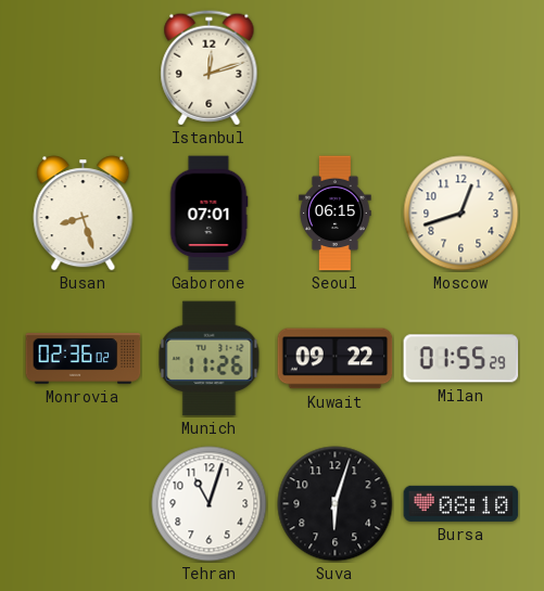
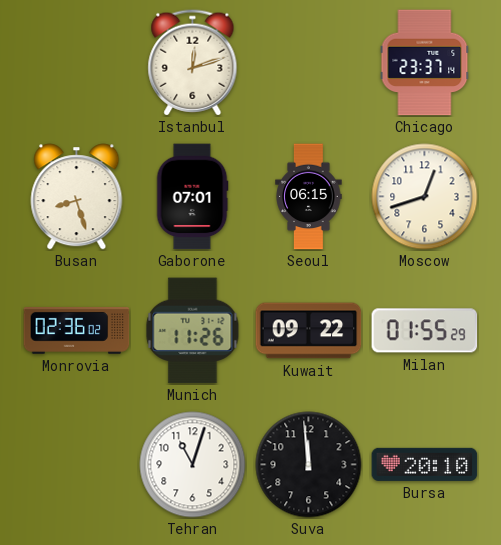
Chicago: none -> 23:37
Suva: 6:03 -> 11:59
Bursa: 08:10 -> 20:10
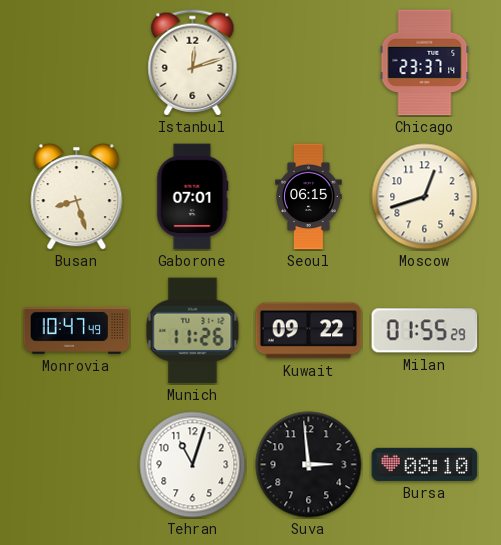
Monrovia: 02:36 -> 10:47
Suva: 11:59 -> 2:59
Bursa: 20:10 -> 08:10
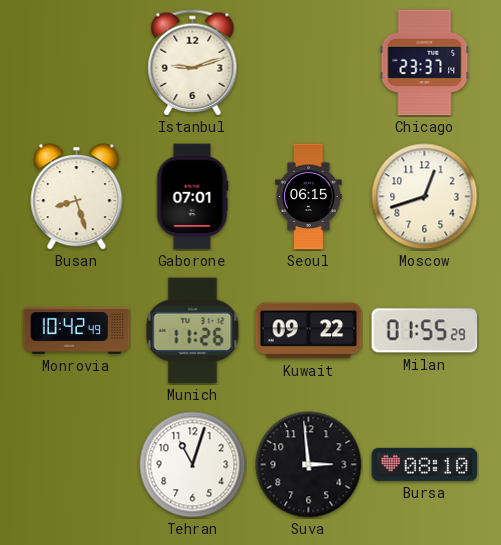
Istanbul: 12:12 -> 9:12
Monrovia: 10:47 -> 10:42
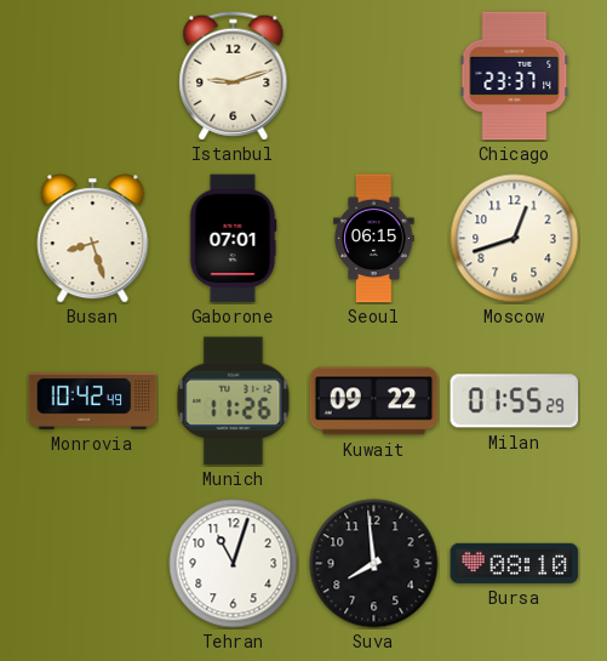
Suva: 2:59 -> 7:59
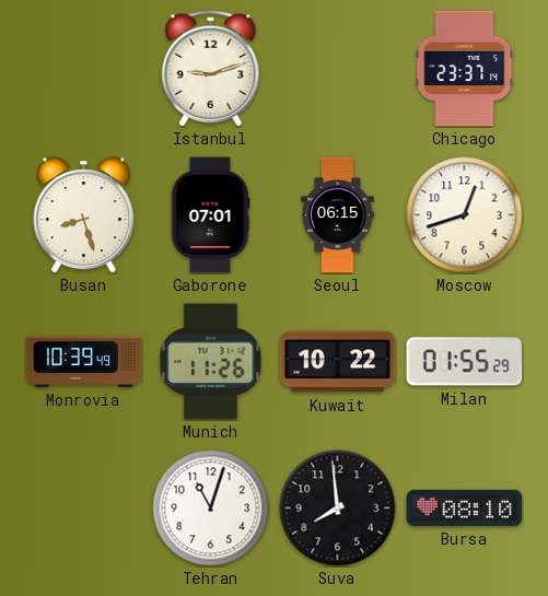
Monrovia: 10:42 -> 10:39
Kuwait: 09:22 -> 10:22
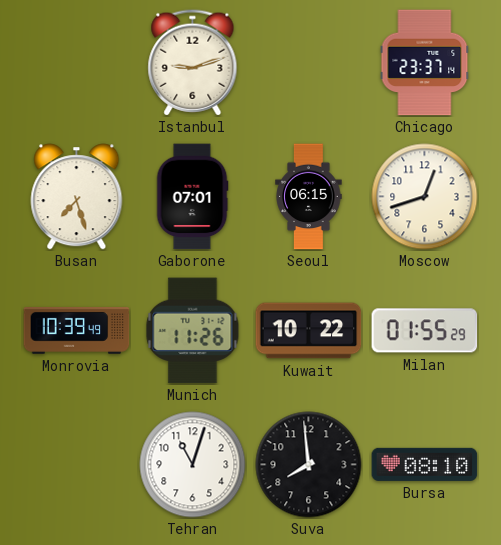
Busan: 8:27 -> 7:27
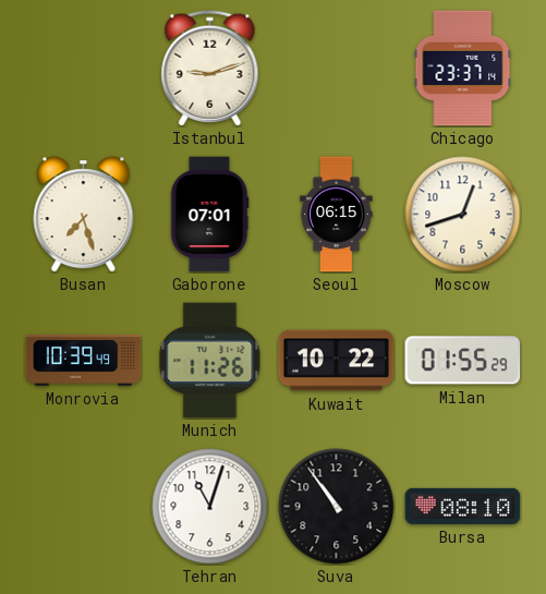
Suva: 7:59 -> 10:54
